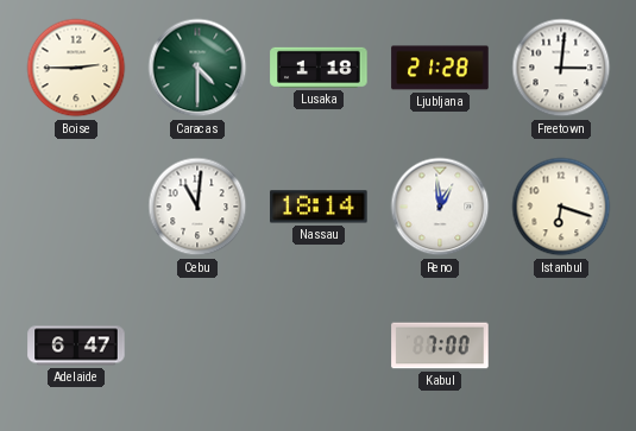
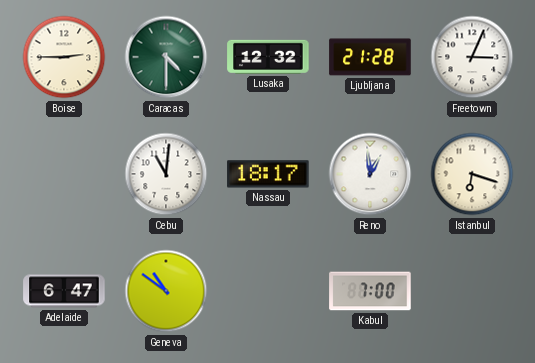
Lusaka: 1:18 -> 12:32
Freetown: 3:01 -> 3:04
Nassau: 18:14 -> 18:17
Geneva: none -> 10:51
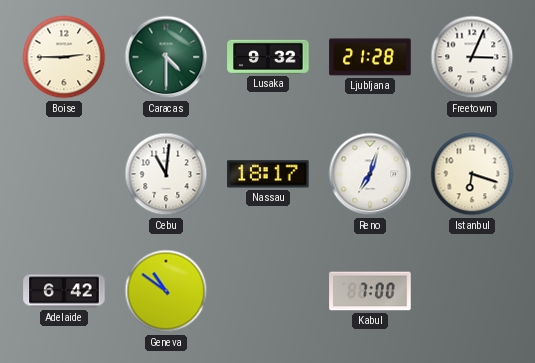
Lusaka: 12:32 -> 9:32
Reno: 12:59 -> 7:03
Adelaide: 6:47 -> 6:42
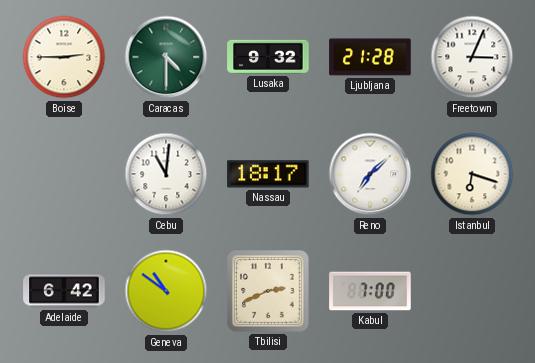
Reno: 7:03 -> 7:08
Tbilisi: none -> 2:41
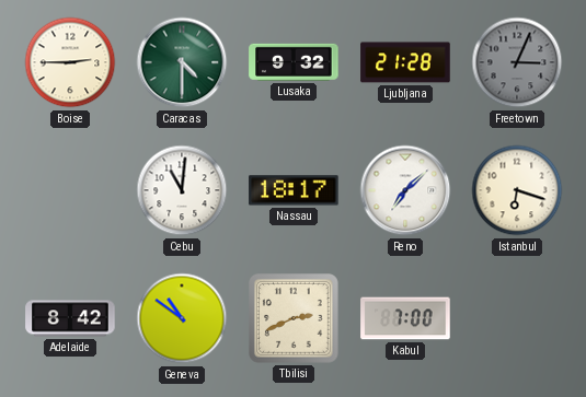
Freetown dial: white -> grey
Adelaide: 6:42 -> 8:42
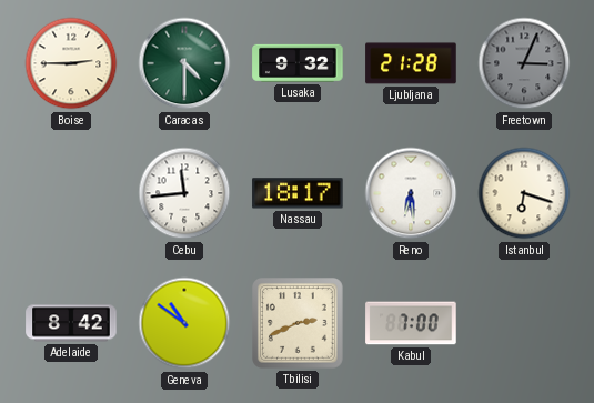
Cebu: 11:01 -> 11:44
Reno: 7:08 -> 6:29
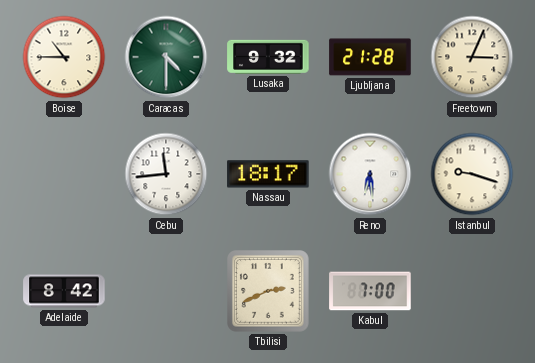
Boise: 2:45 -> 10:45
Freetown dial: grey -> cream
Istanbul: 6:18 -> 9:18
Geneva: 10:51 -> none
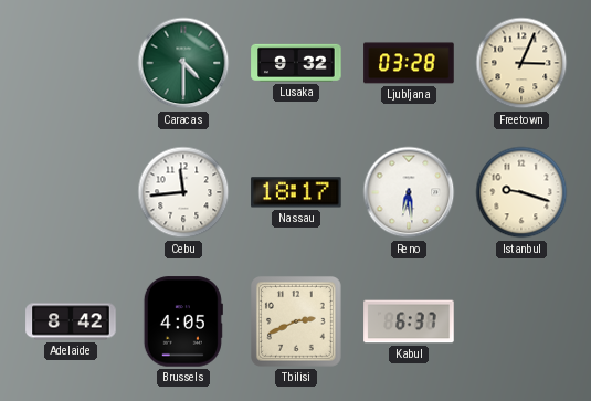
Boise: 10:45 -> none
Ljubljana: 21:28 -> 03:28
Brussels: none -> 4:05
Kabul: 7:00 -> 6:37
